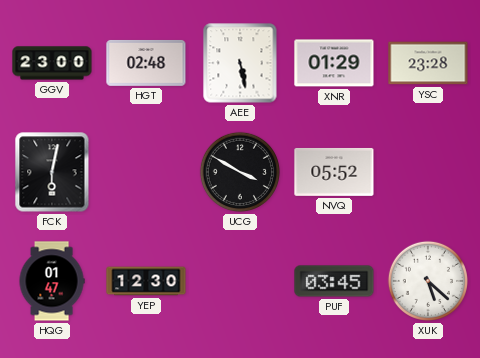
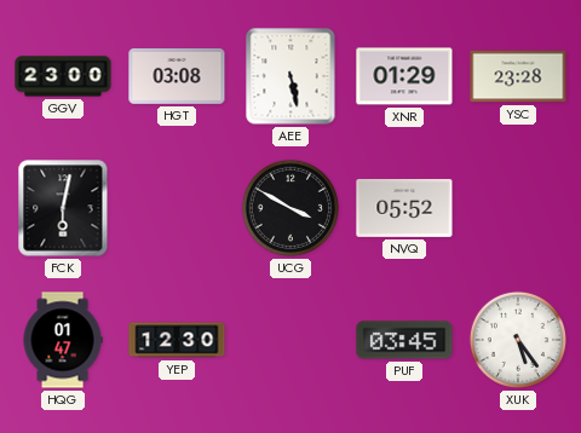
HGT: 02:48 -> 03:08
XUK: 5:22 -> 5:24
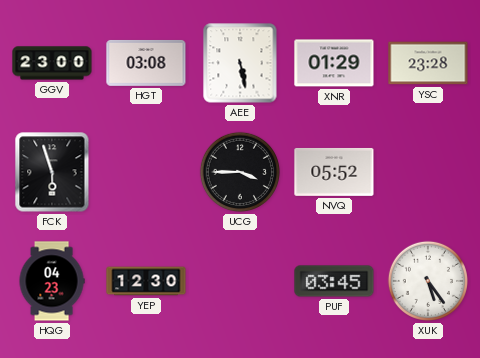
FCK: 6:02 -> 5:57
UCG: 3:50 -> 3:45
HQG: 01:47 -> 04:23
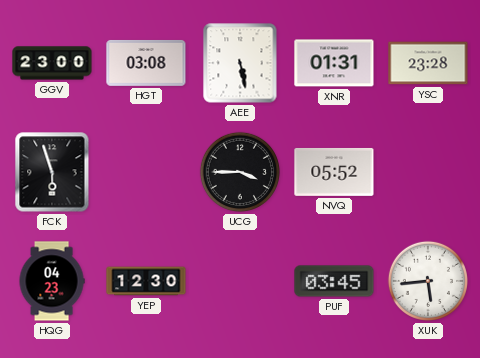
XNR: 01:29 -> 01:31
XUK: 5:24 -> 5:44
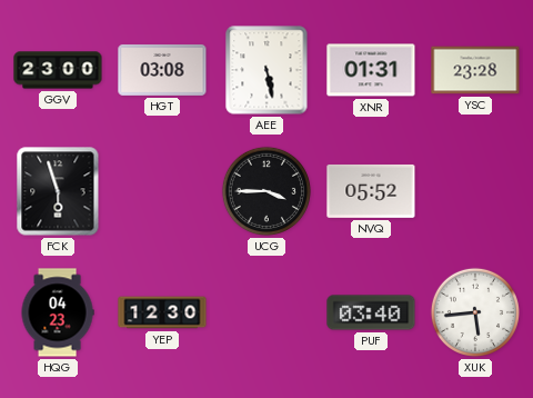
PUF: 03:45 -> 03:40
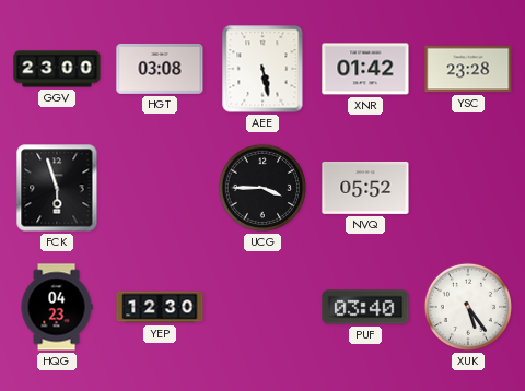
XNR: 01:31 -> 01:42
XUK: 5:44 -> 5:24
